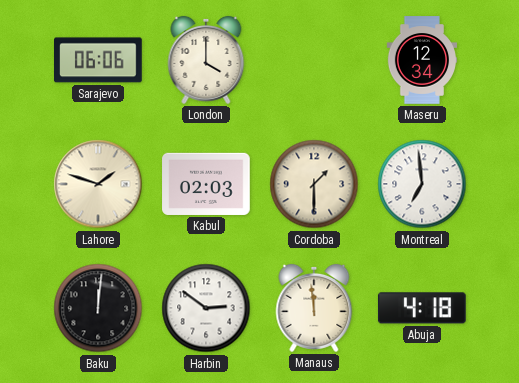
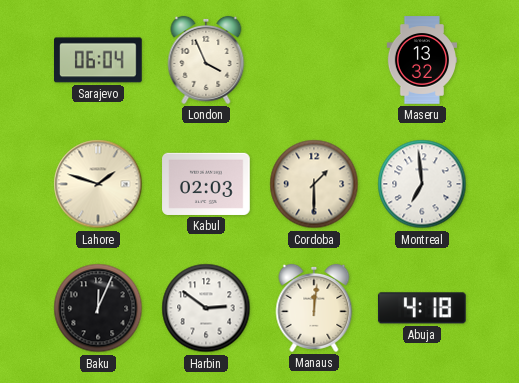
Sarajevo: 06:06 -> 06:04
London: 4:00 -> 3:56
Maseru: 12:34 -> 13:32
Baku: 12:01 -> 12:04
Manaus: 11:59 -> 12:01
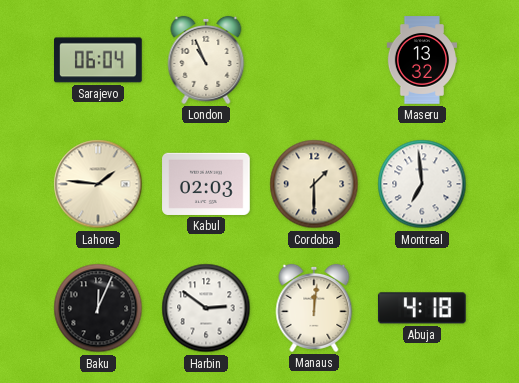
London: 3:56 -> 10:56
Lahore: 1:48 -> 1:46
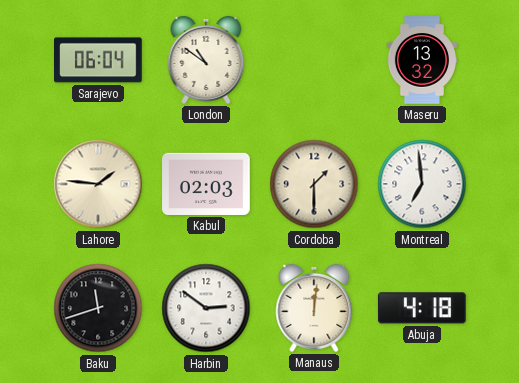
London: 10:56 -> 10:51
Baku: 12:04 -> 11:42
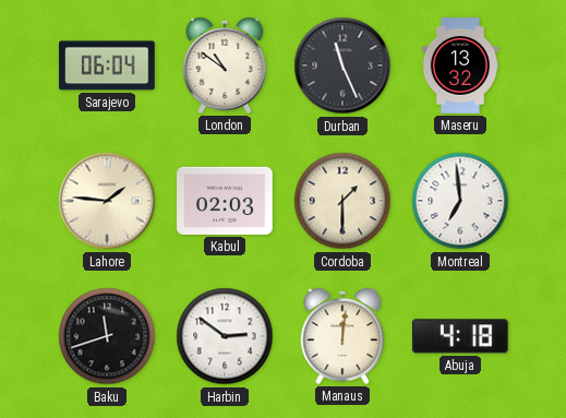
Durban: none -> 11:26
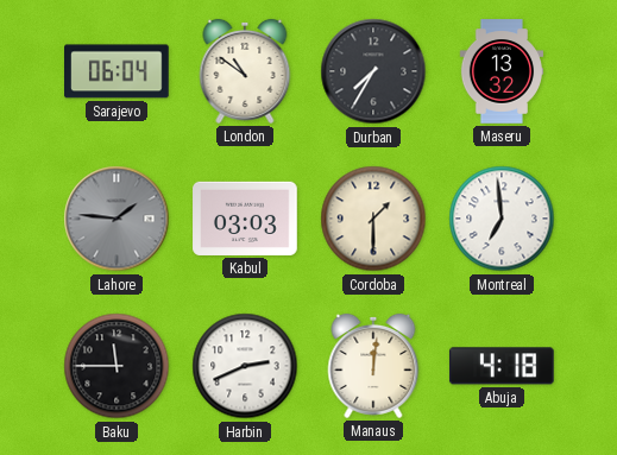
Durban: 11:26 -> 7:35
Lahore dial: cream -> grey
Kabul: 02:03 -> 03:03
Baku: 11:42 -> 11:45
Harbin: 2:51 -> 2:41
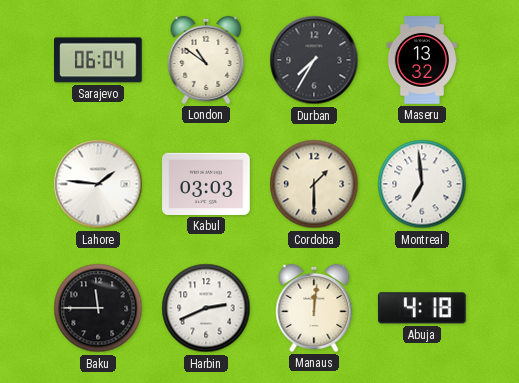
Lahore dial: grey -> white
